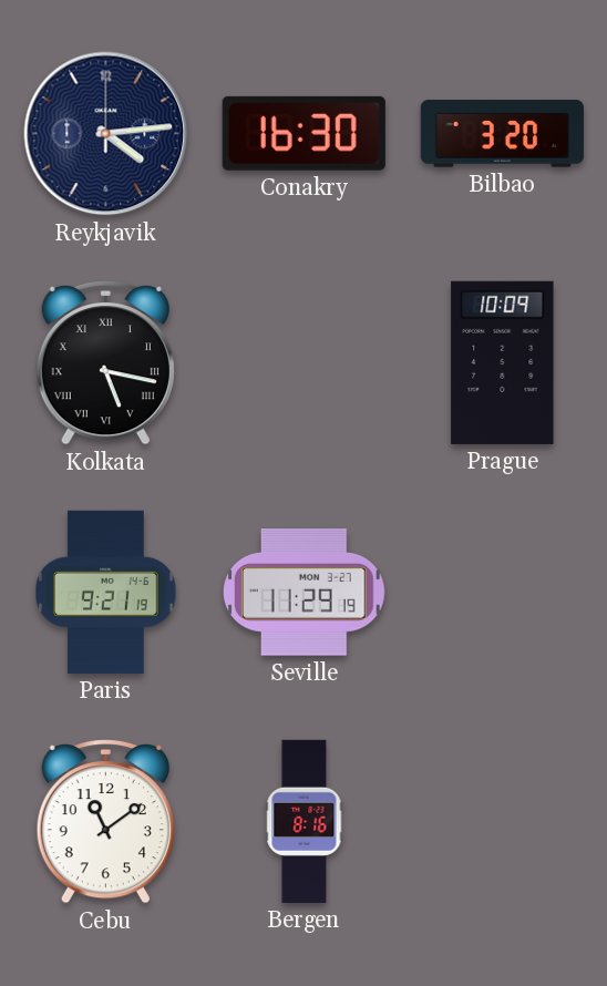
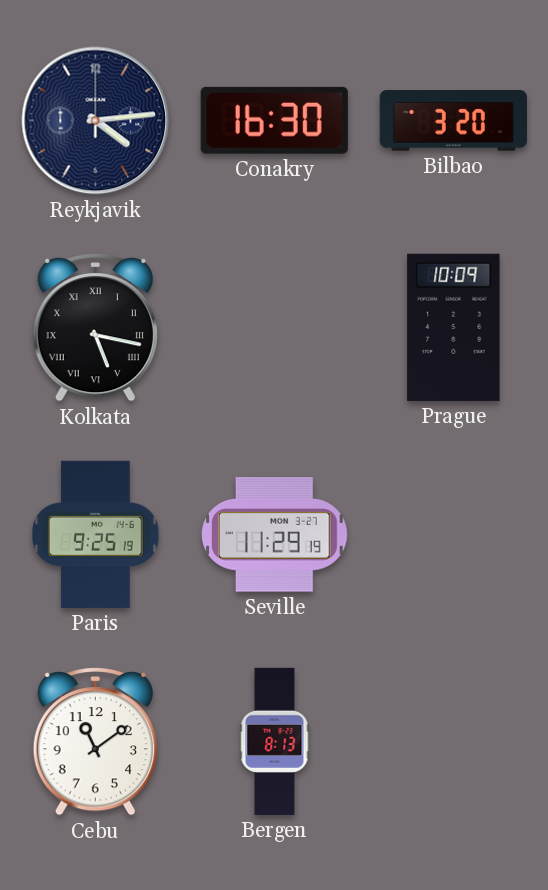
Paris: 9:21 -> 9:25
Bergen: 8:16 -> 8:13
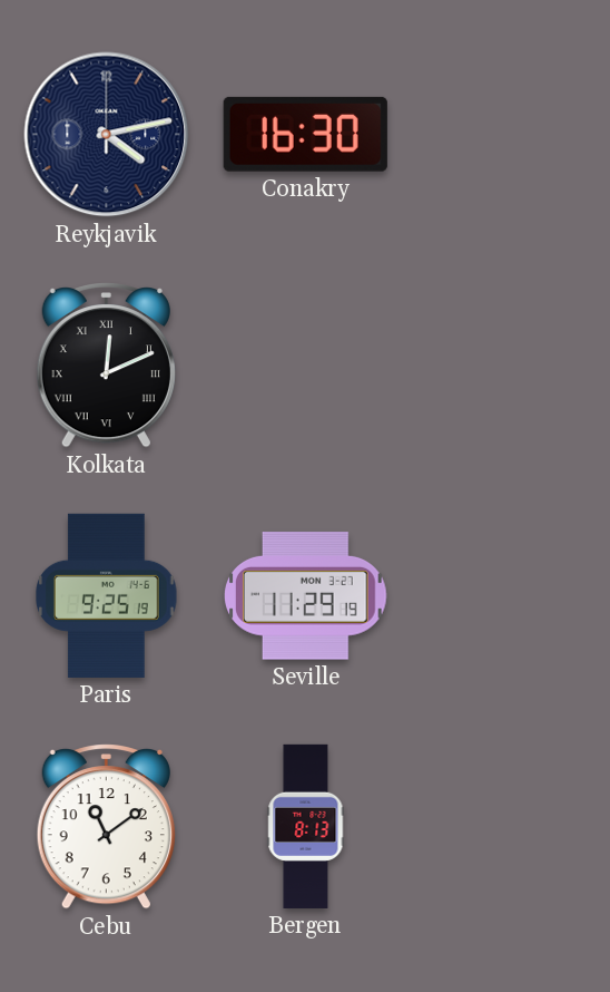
Reykjavik: 4:14 -> 4:13
Bilbao: 3:20 -> none
Kolkata: 5:17 -> 12:11
Prague: 10:09 -> none
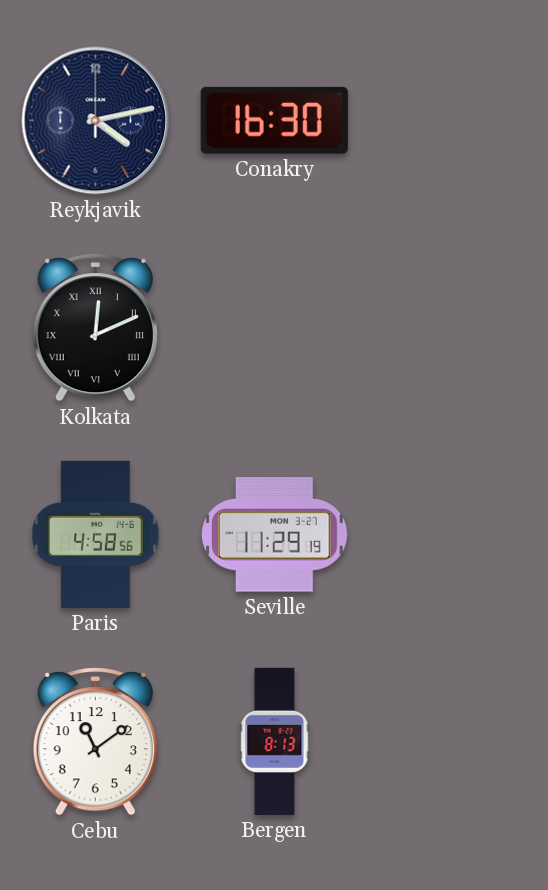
Paris: 9:25 -> 4:58
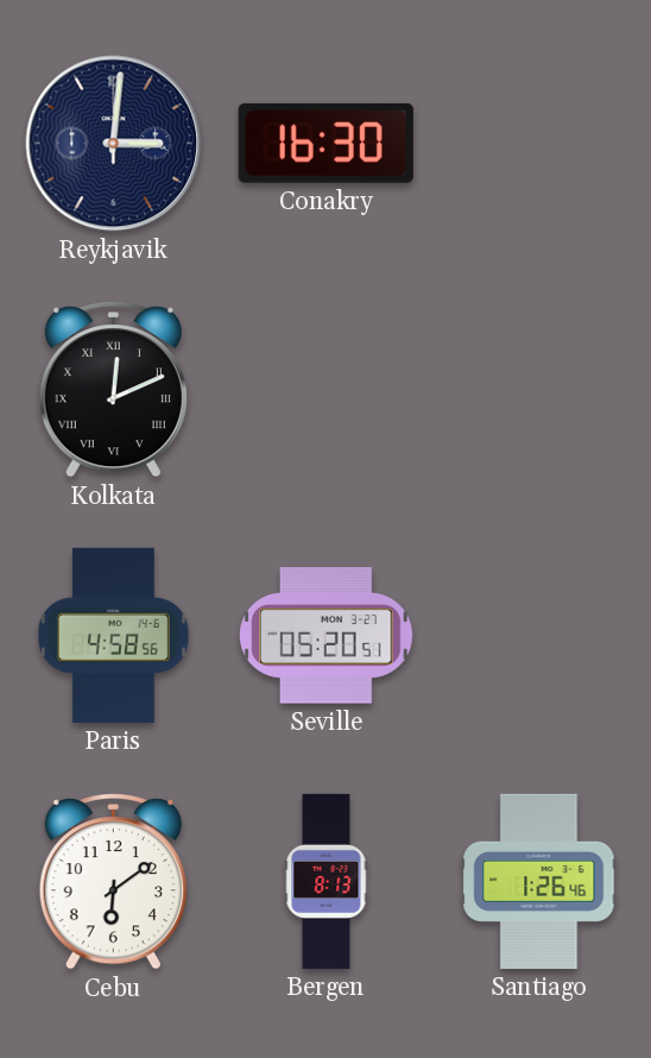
Reykjavik: 4:13 -> 3:01
Seville: 11:29 -> 05:20
Cebu: 11:09 -> 6:09
Santiago: none -> 1:26
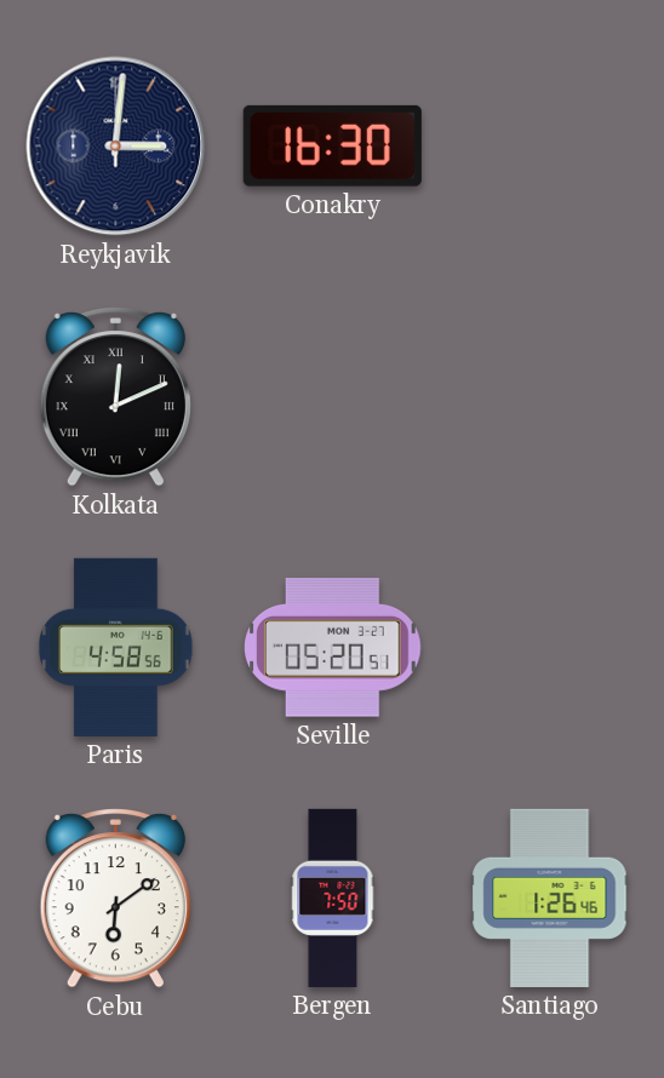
Bergen: 8:13 -> 7:50
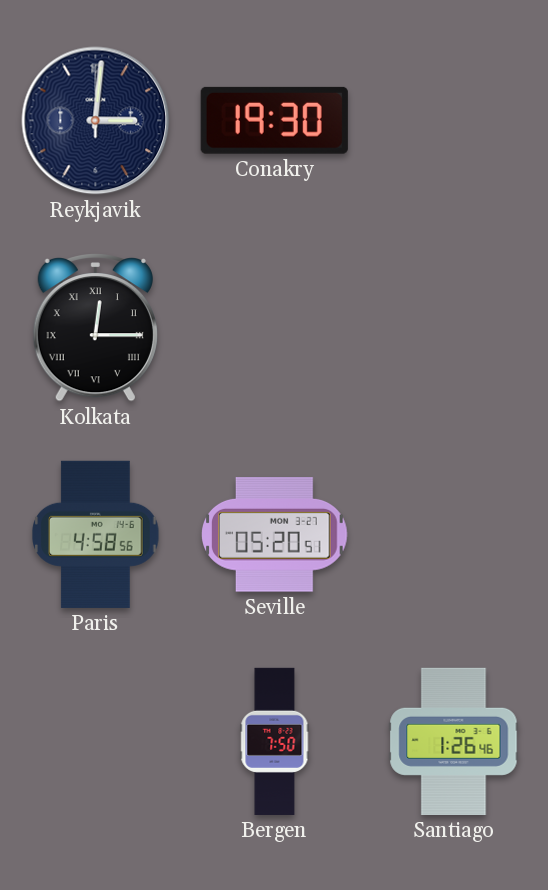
Conakry: 16:30 -> 19:30
Kolkata: 12:11 -> 12:15
Cebu: 6:09 -> none
